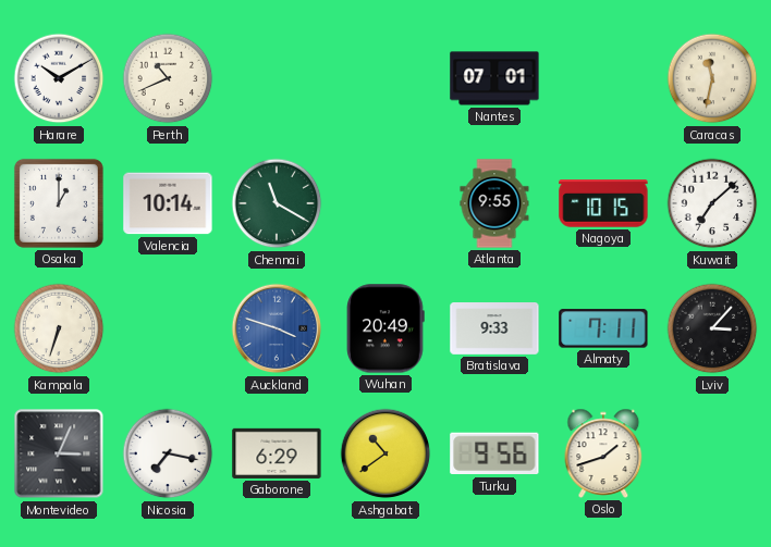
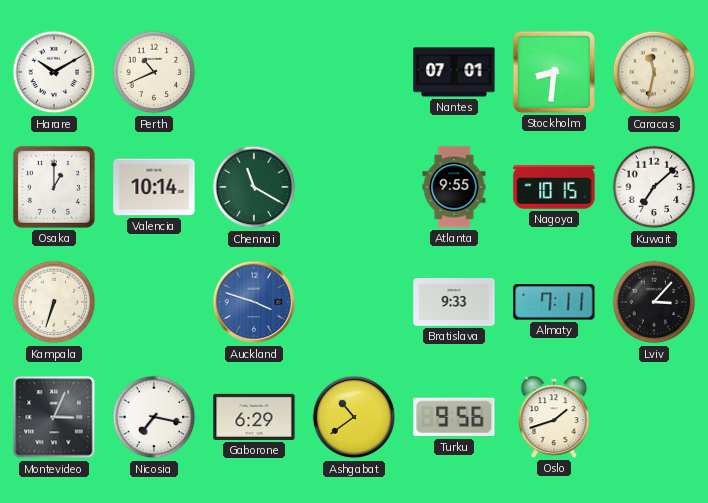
Stockholm: none -> 8:31
Wuhan: 20:49 -> none
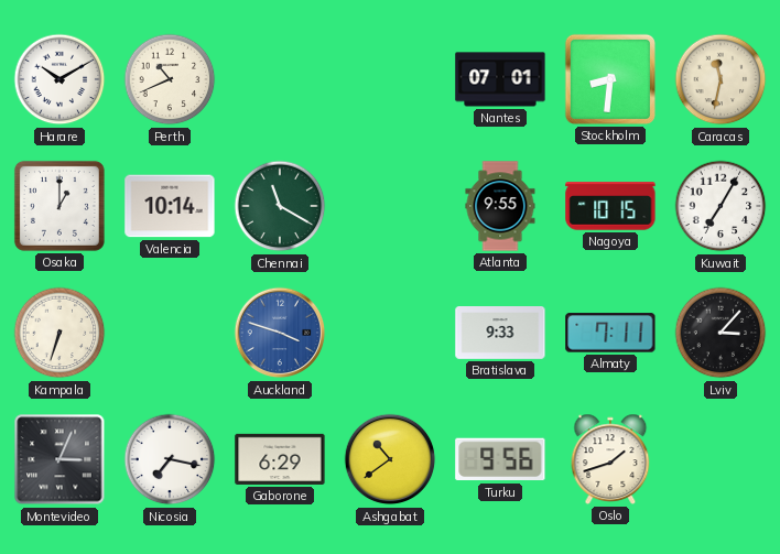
Kuwait: 7:08 -> 7:05
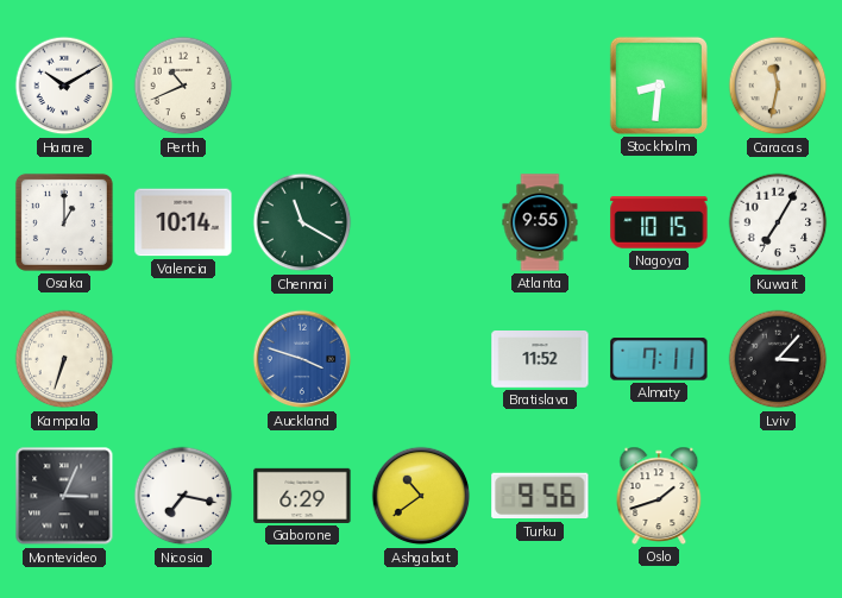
Nantes: 07:01 -> none
Bratislava: 9:33 -> 11:52
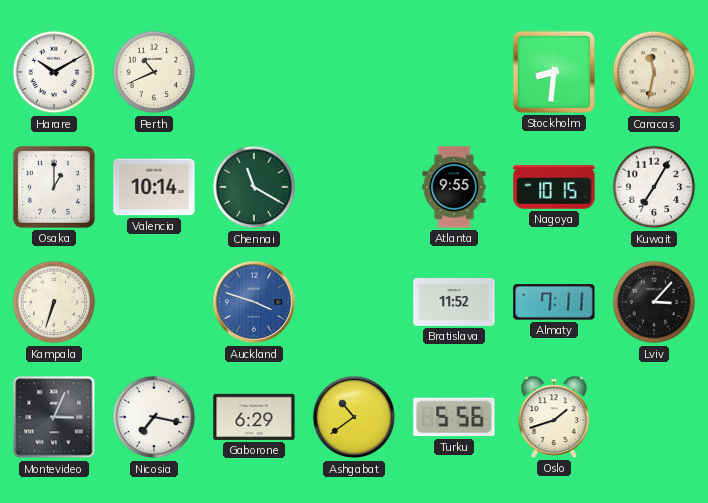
Turku: 9:56 -> 5:56
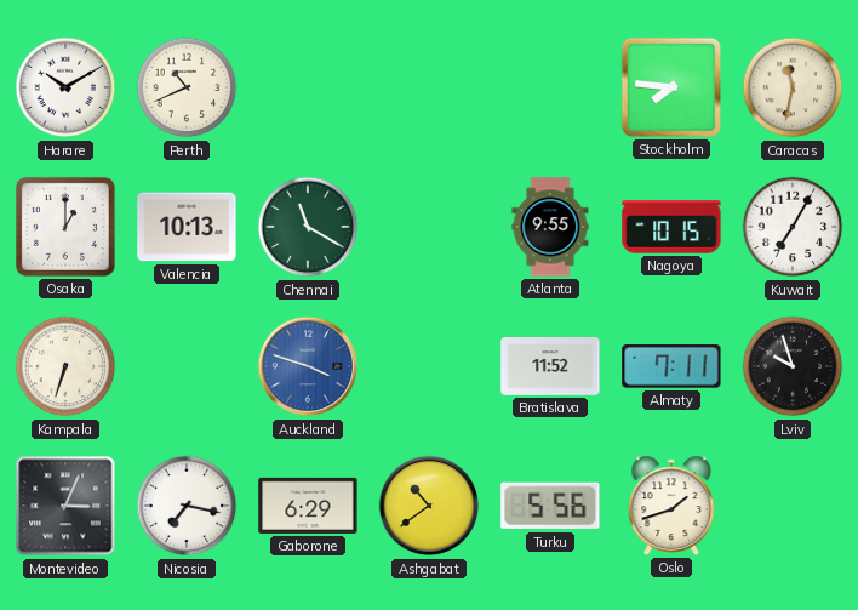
Stockholm: 8:31 -> 7:46
Valencia: 10:14 -> 10:13
Lviv: 3:07 -> 9:57
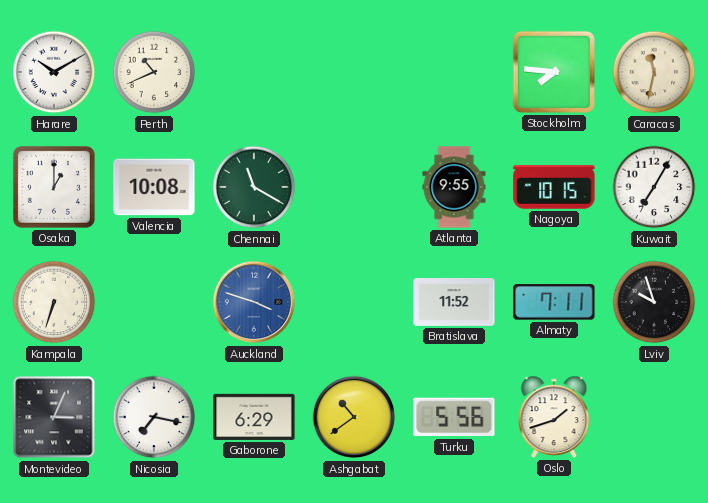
Valencia: 10:13 -> 10:08
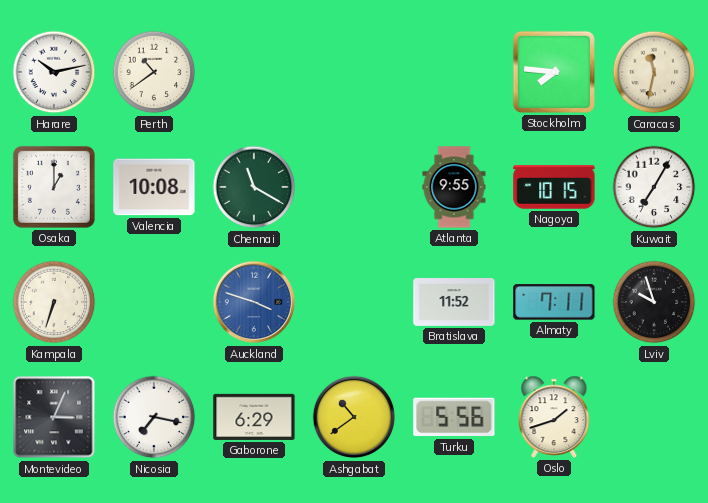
Harare: 10:10 -> 10:13
Perth: 10:41 -> 10:39
